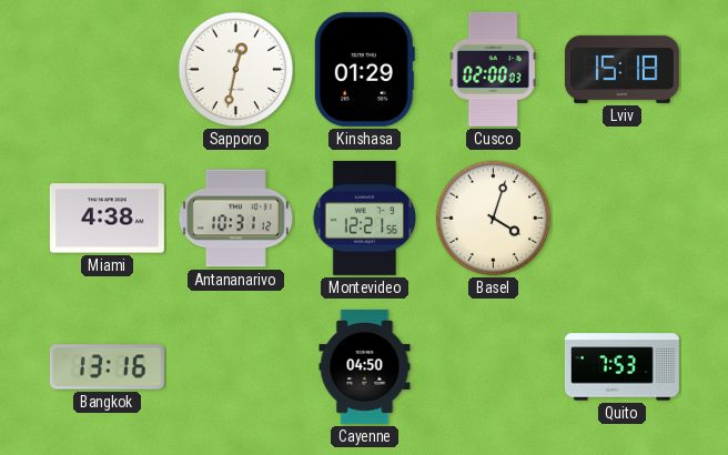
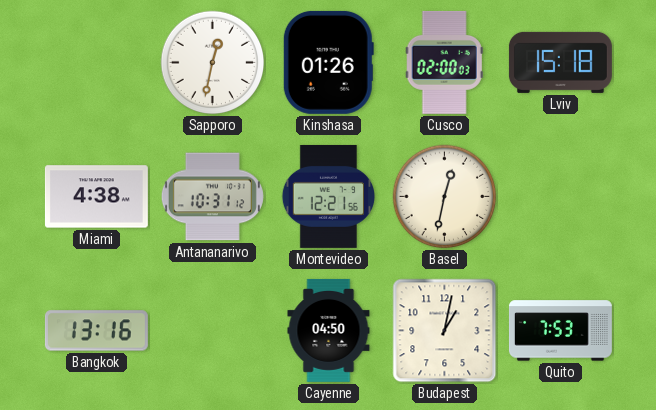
Kinshasa: 01:29 -> 01:26
Basel: 4:03 -> 12:32
Budapest: none -> 1:02
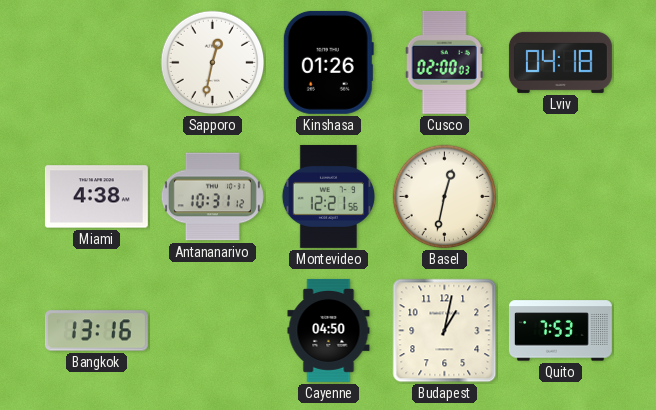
Lviv: 15:18 -> 04:18
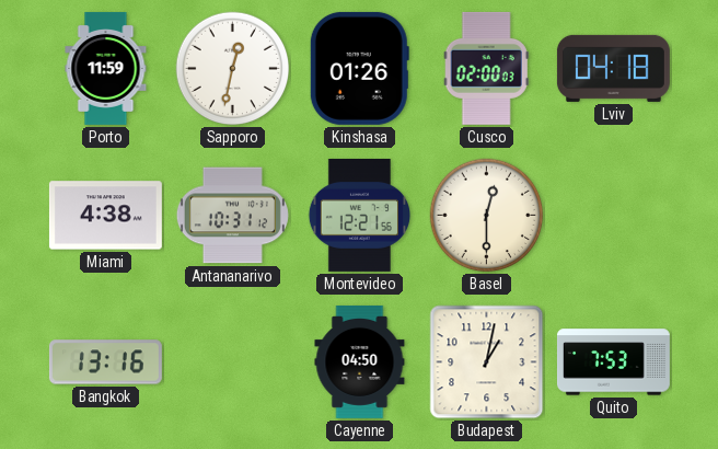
Porto: none -> 11:59
Basel: 12:32 -> 12:30
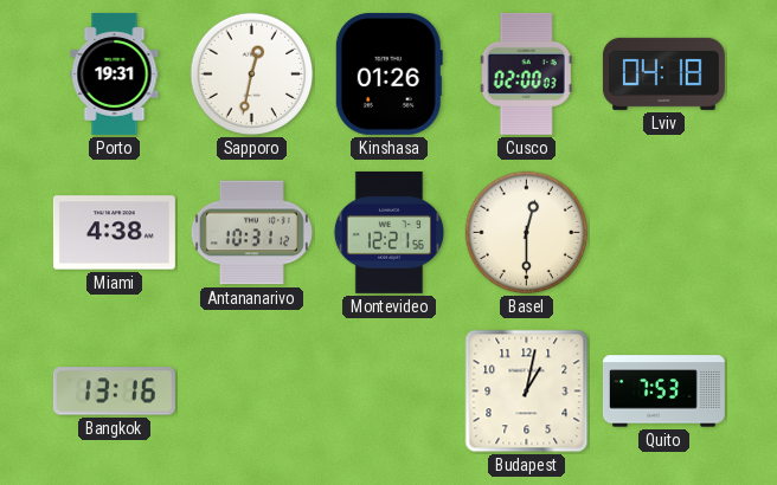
Porto: 11:59 -> 19:31
Cayenne: 04:50 -> none
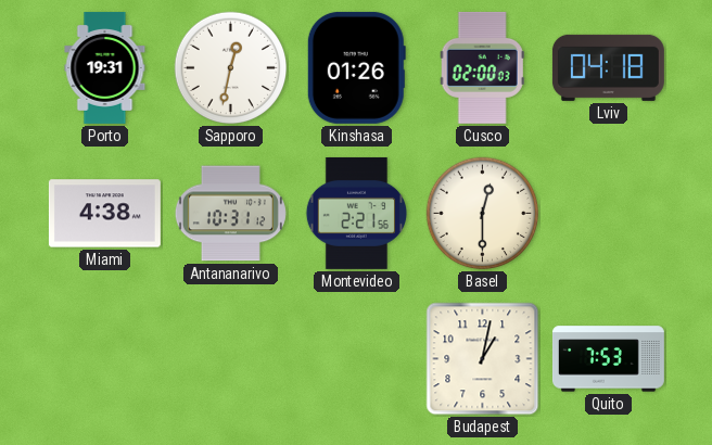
Montevideo: 12:21 -> 2:21
Bangkok: 13:16 -> none
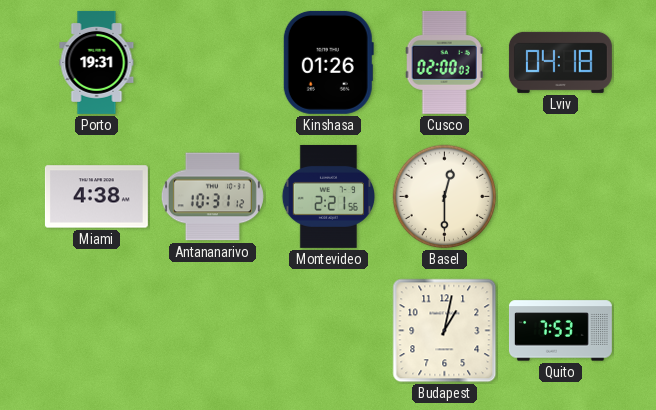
Sapporo: 12:32 -> none
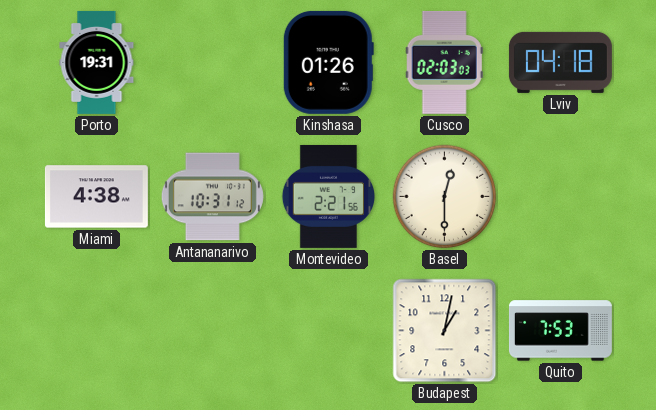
Cusco: 02:00 -> 02:03
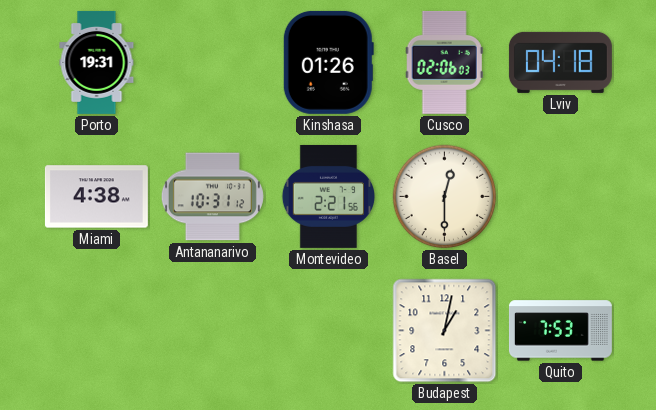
Cusco: 02:03 -> 02:06
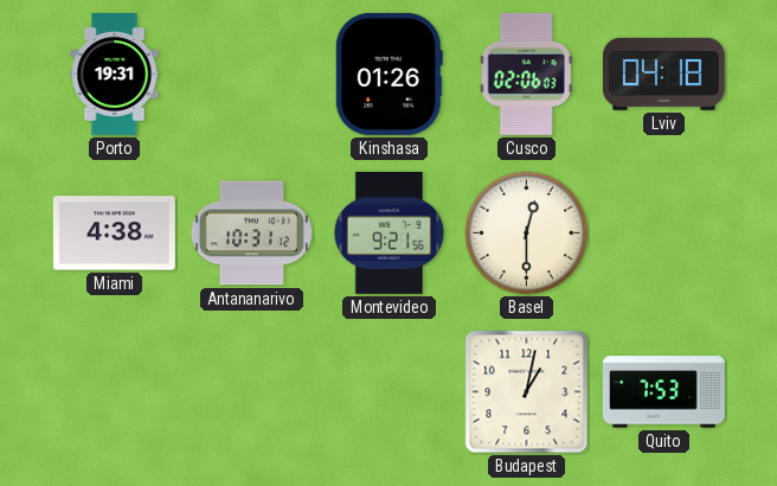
Montevideo: 2:21 -> 9:21
